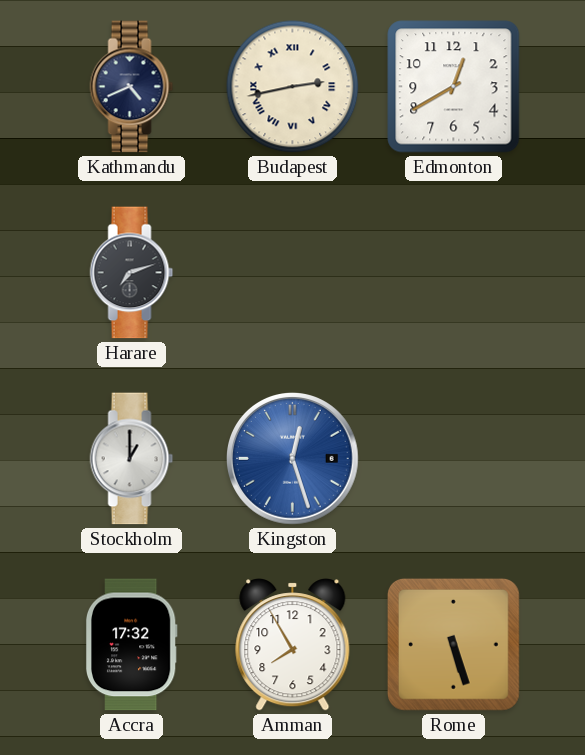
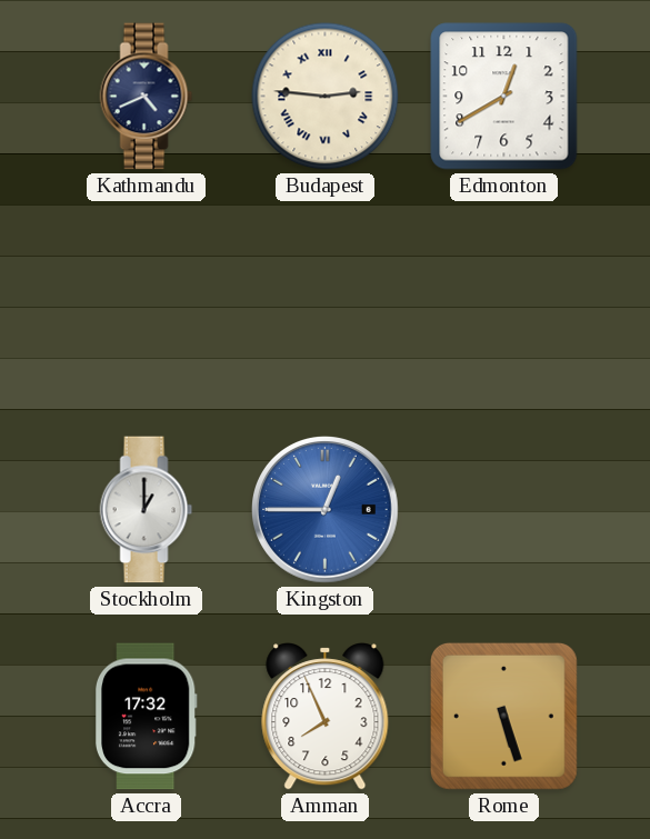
Budapest: 2:43 -> 2:46
Harare: 7:12 -> none
Kingston: 12:27 -> 12:45
Amman: 7:55 -> 7:56
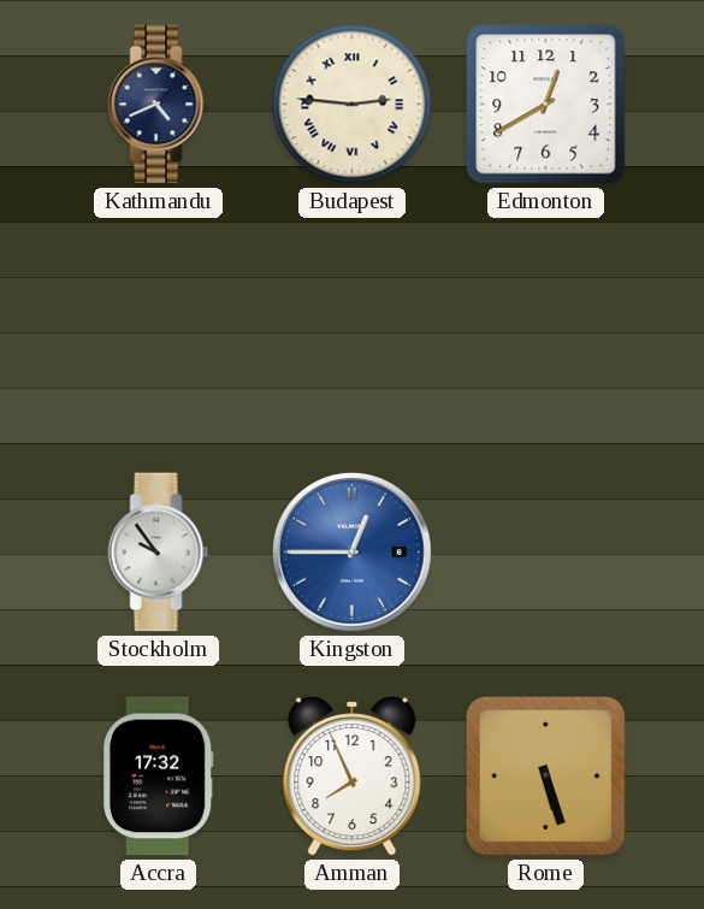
Stockholm: 1:00 -> 9:54
